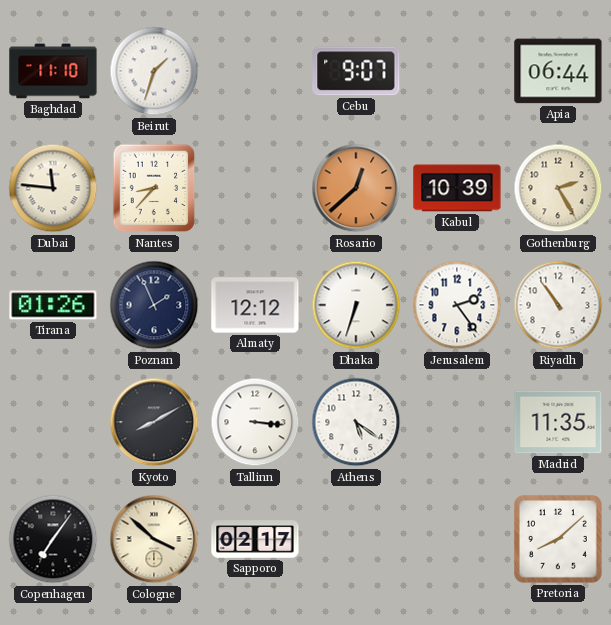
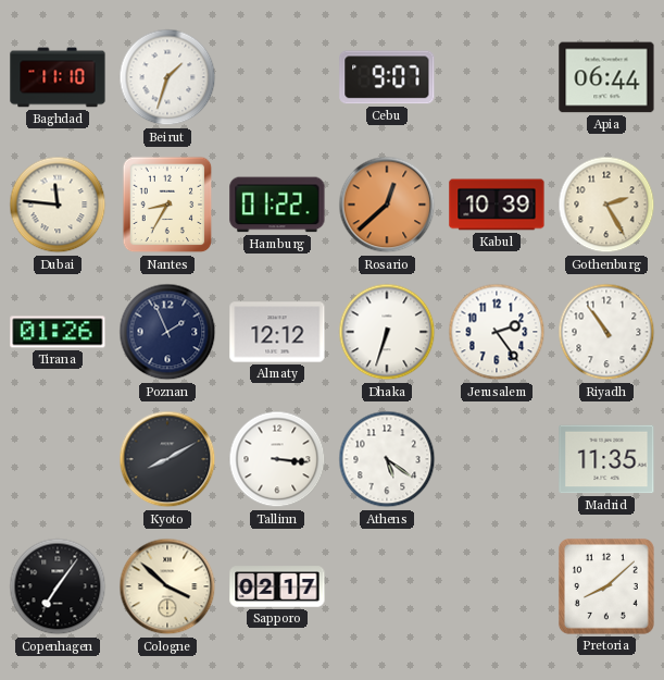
Nantes: 8:37 -> 8:35
Hamburg: none -> 01:22
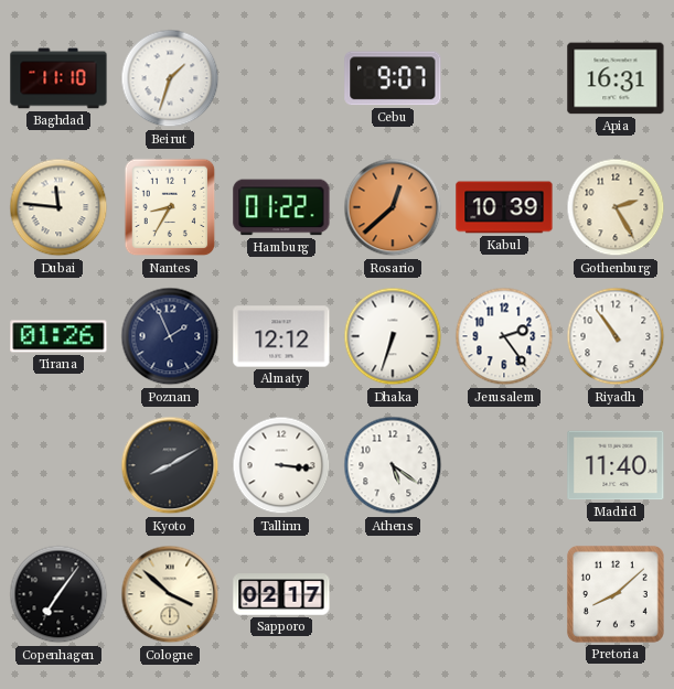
Apia: 06:44 -> 16:31
Madrid: 11:35 -> 11:40
